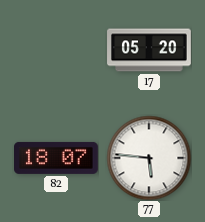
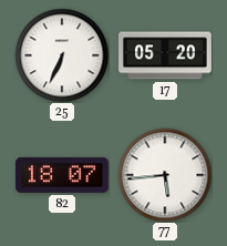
25: none -> 6:34
77: 5:46 -> 5:44
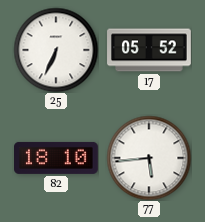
17: 05:20 -> 05:52
82: 18:07 -> 18:10
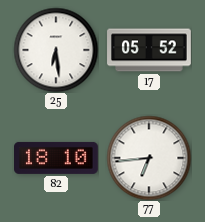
25: 6:34 -> 6:29
77: 5:44 -> 6:44
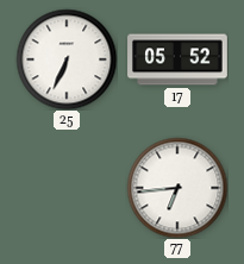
25: 6:29 -> 6:34
82: 18:10 -> none
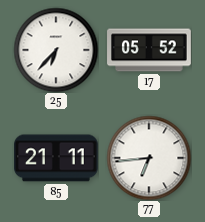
25: 6:34 -> 6:37
85: none -> 21:11
